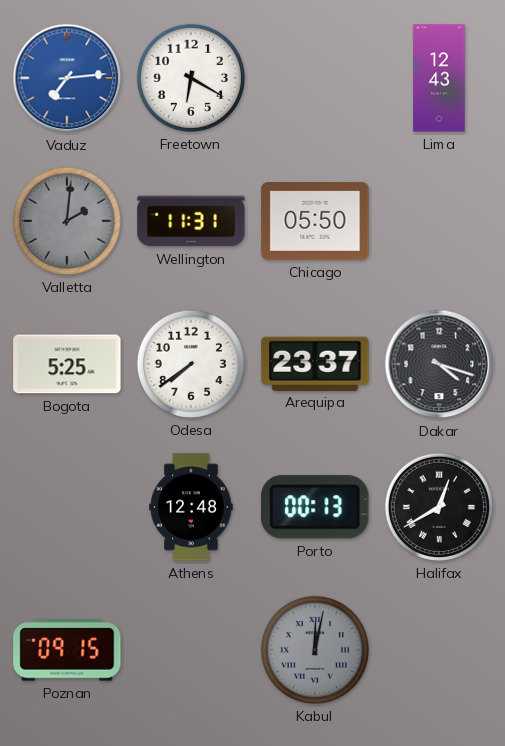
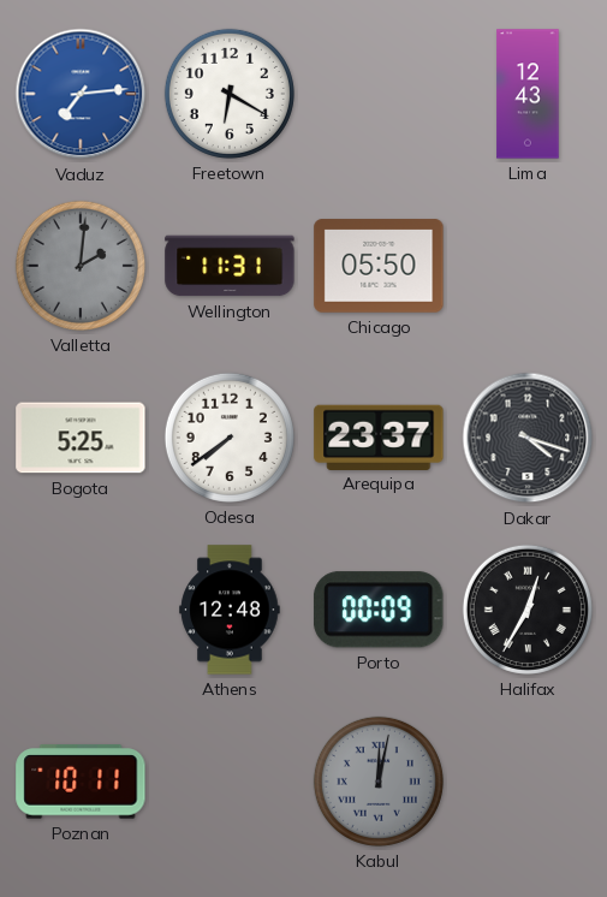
Porto: 00:13 -> 00:09
Halifax: 12:40 -> 12:35
Poznan: 09:15 -> 10:11
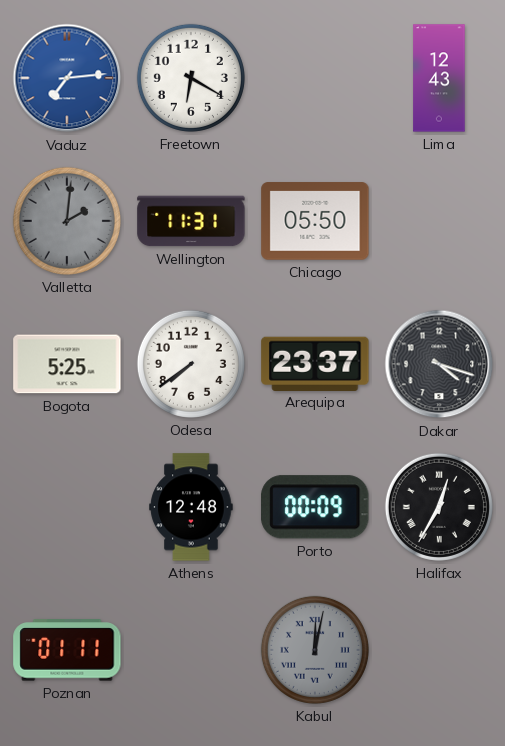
Poznan: 10:11 -> 01:11
